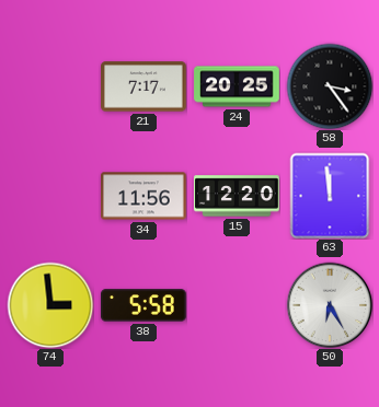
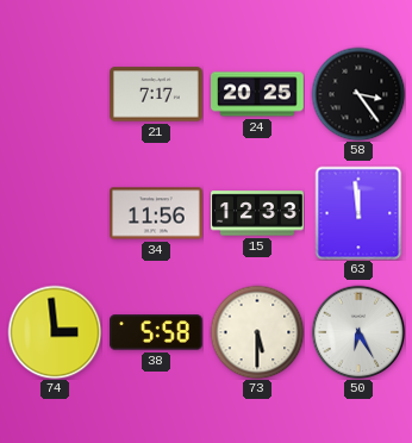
15: 12:20 -> 12:33
73: none -> 5:30
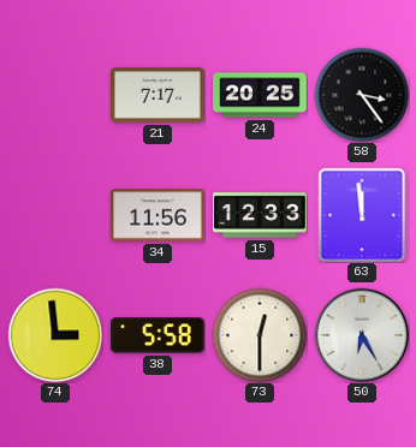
73: 5:30 -> 12:30
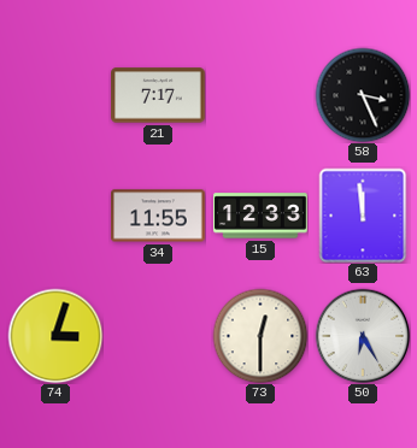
24: 20:25 -> none
58: 3:24 -> 3:26
34: 11:56 -> 11:55
74: 2:59 -> 3:03
38: 5:58 -> none
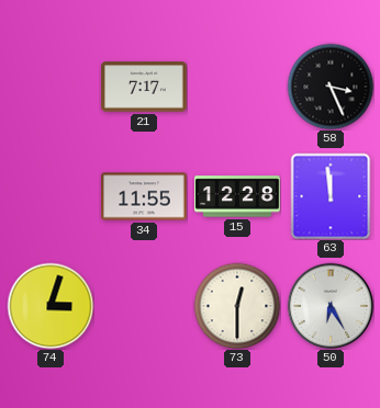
15: 12:33 -> 12:28
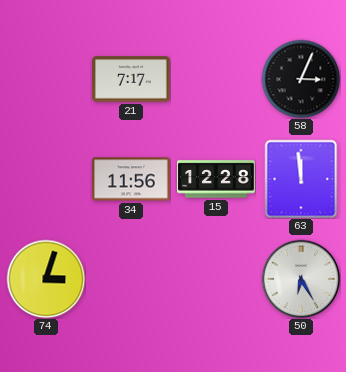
58: 3:26 -> 3:04
34: 11:55 -> 11:56
73: 12:30 -> none
